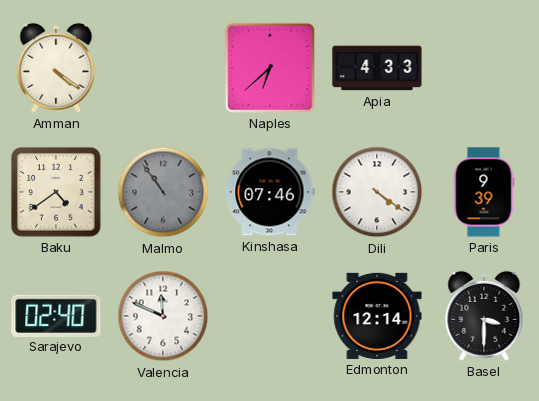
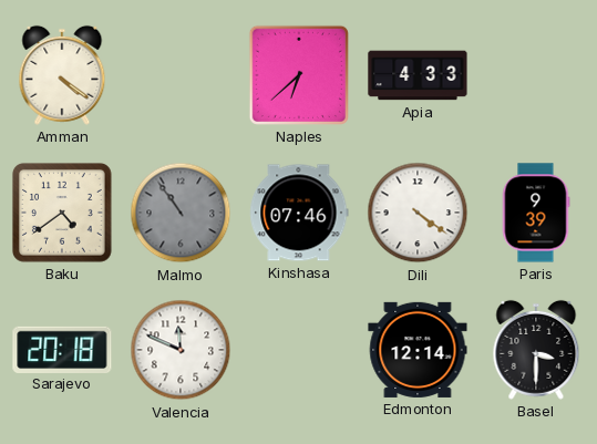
Sarajevo: 02:40 -> 20:18
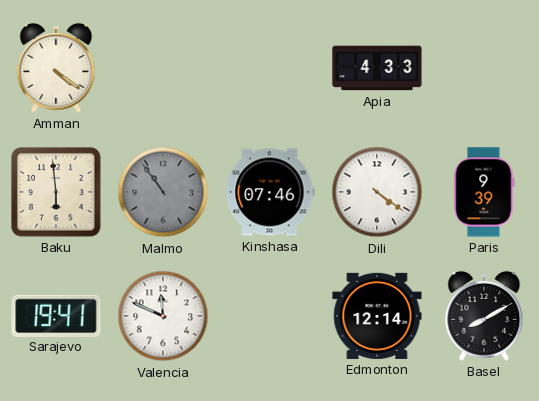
Naples: 6:38 -> none
Baku: 4:39 -> 5:59
Sarajevo: 20:18 -> 19:41
Basel: 3:30 -> 8:10
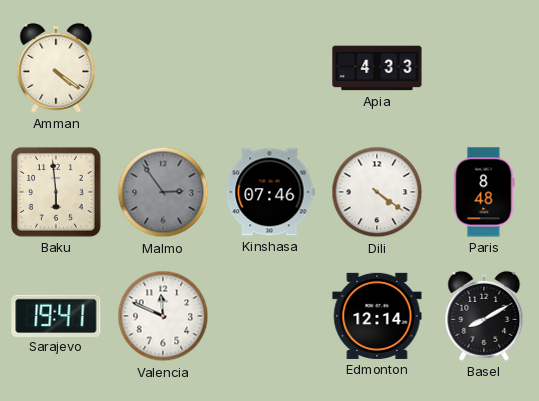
Malmo: 10:54 -> 2:54
Paris: 9:39 -> 8:48
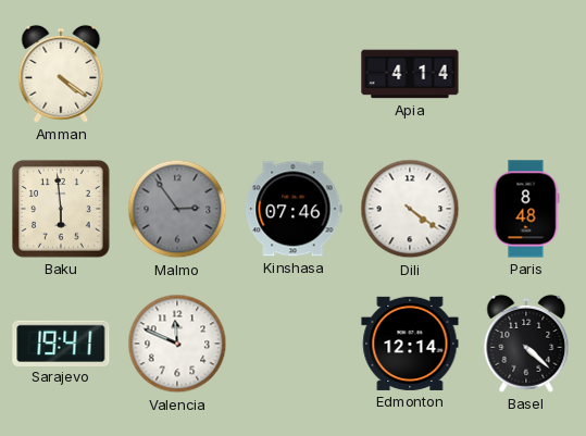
Apia: 4:33 -> 4:14
Basel: 8:10 -> 4:22
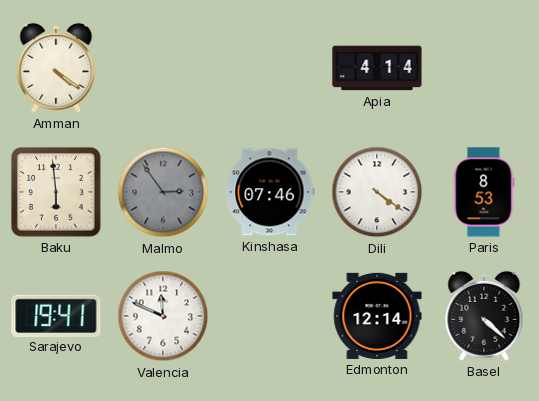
Paris: 8:48 -> 8:53
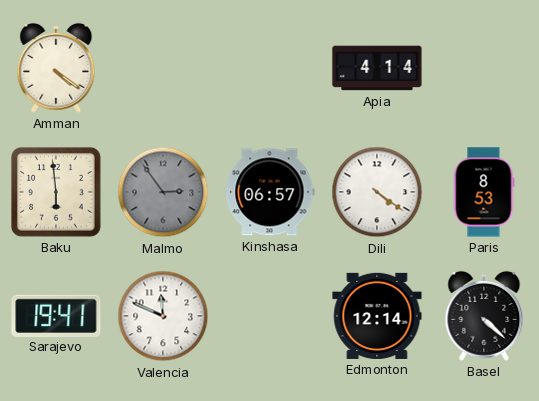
Kinshasa: 07:46 -> 06:57
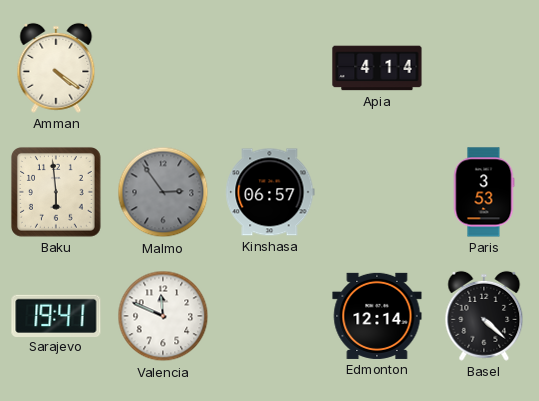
Dili: 4:21 -> none
Paris: 8:53 -> 3:53
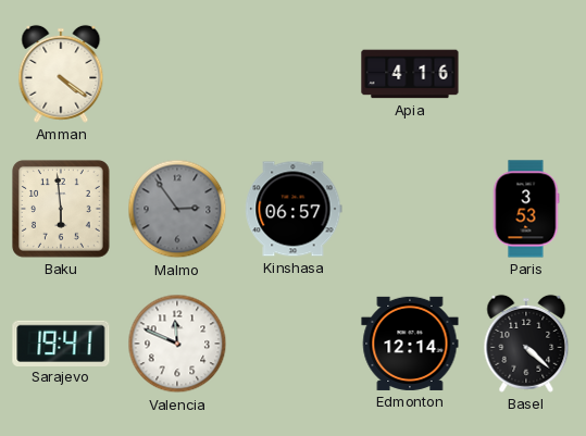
Apia: 4:14 -> 4:16
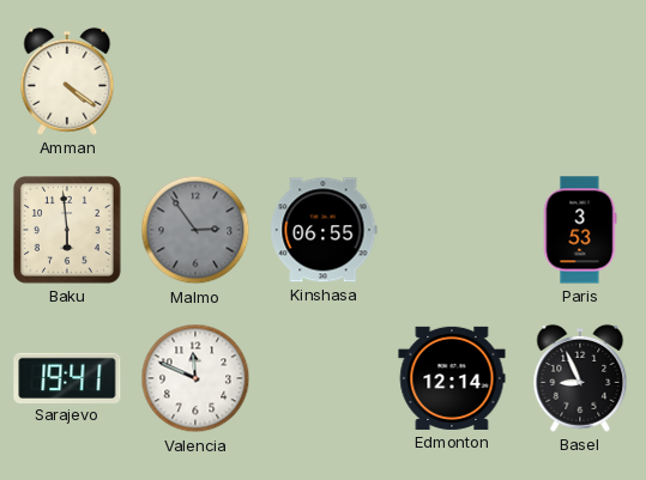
Apia: 4:16 -> none
Kinshasa: 06:57 -> 06:55
Basel: 4:22 -> 8:56
